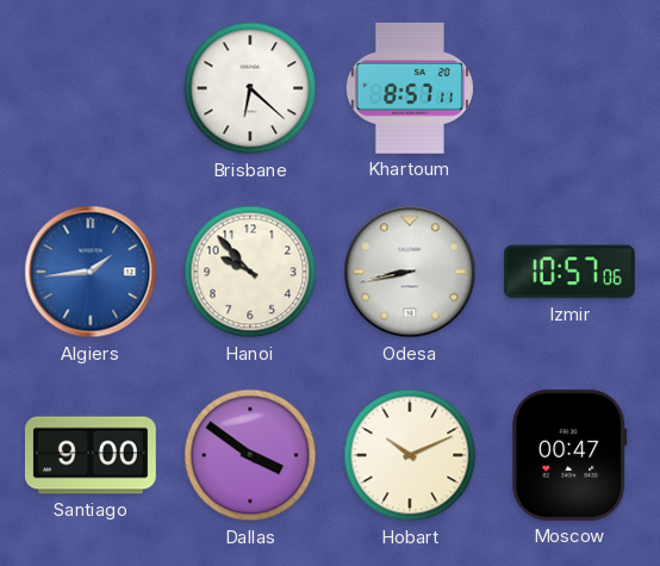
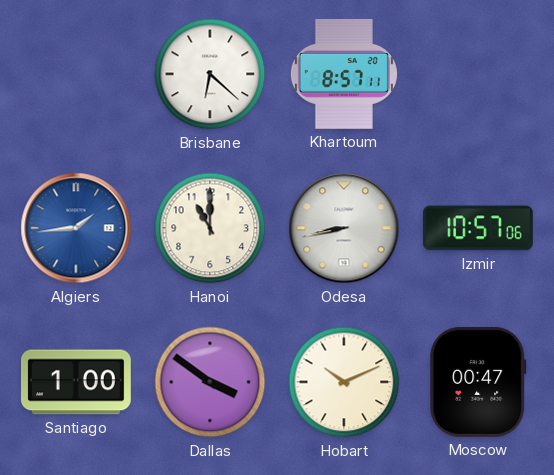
Hanoi: 9:53 -> 11:00
Santiago: 9:00 -> 1:00
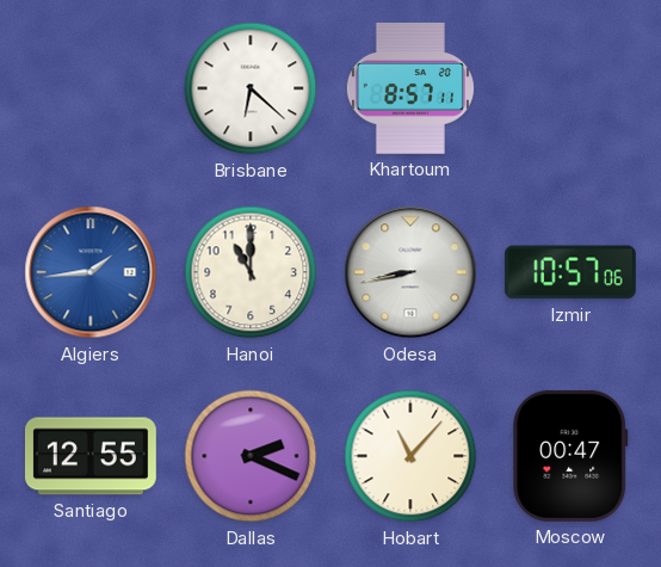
Santiago: 1:00 -> 12:55
Dallas: 3:51 -> 2:19
Hobart: 10:11 -> 11:07
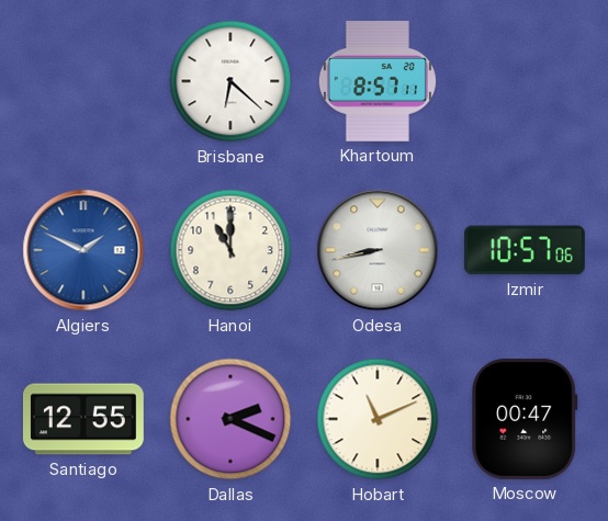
Algiers: 1:44 -> 1:49
Hobart: 11:07 -> 11:11
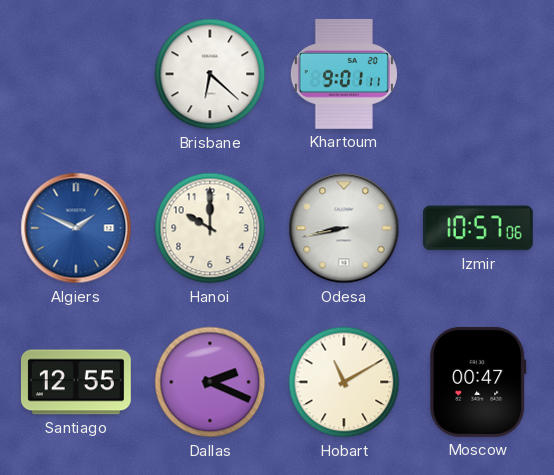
Khartoum: 8:57 -> 9:01
Hanoi: 11:00 -> 10:00
Hobart: 11:11 -> 11:10
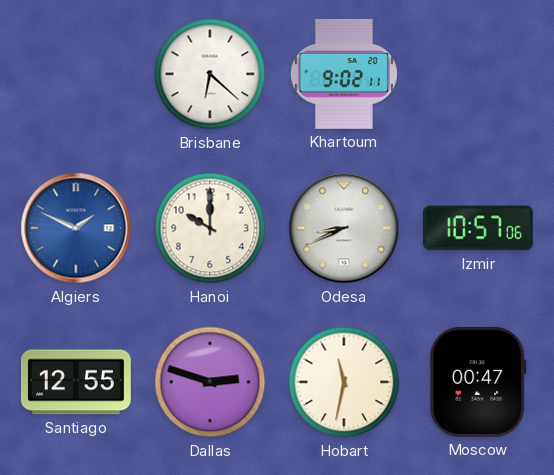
Khartoum: 9:01 -> 9:02
Odesa: 8:43 -> 8:41
Dallas: 2:19 -> 2:48
Hobart: 11:10 -> 11:32
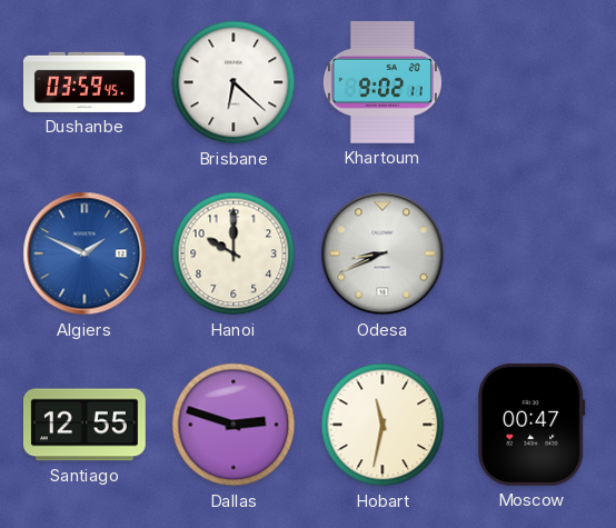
Dushanbe: none -> 03:59
Izmir: 10:57 -> none
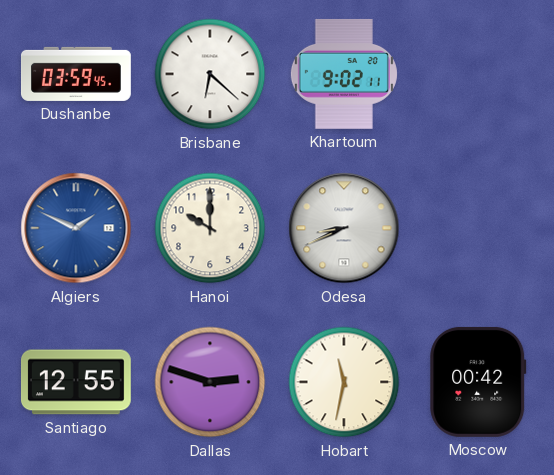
Moscow: 00:47 -> 00:42
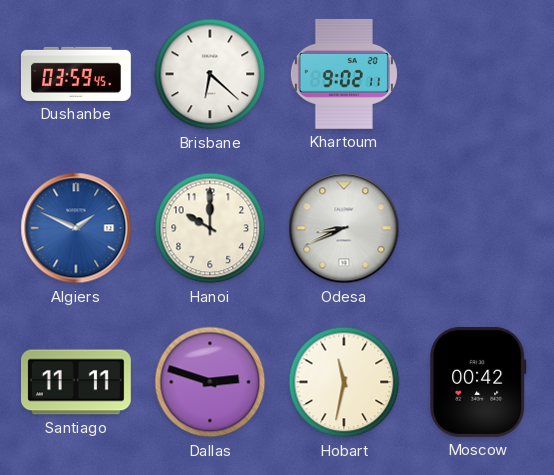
Santiago: 12:55 -> 11:11
